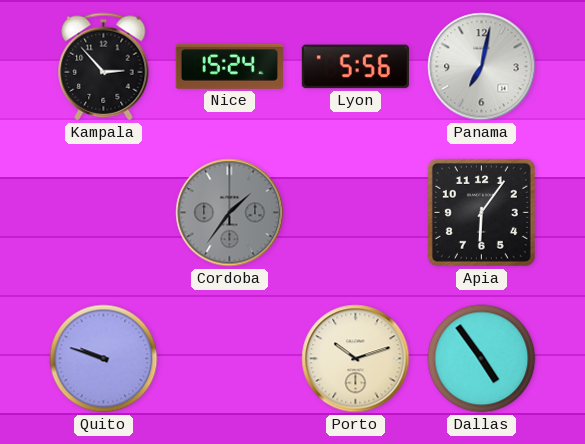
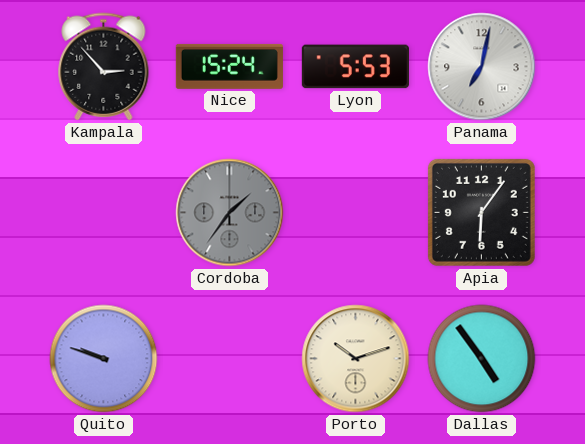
Lyon: 5:56 -> 5:53
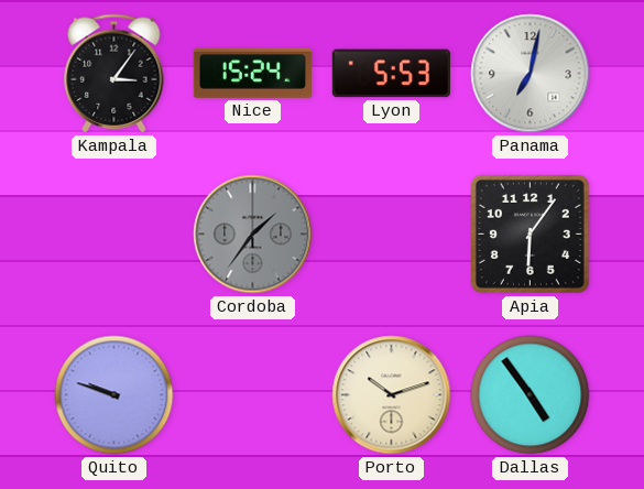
Kampala: 2:53 -> 3:06
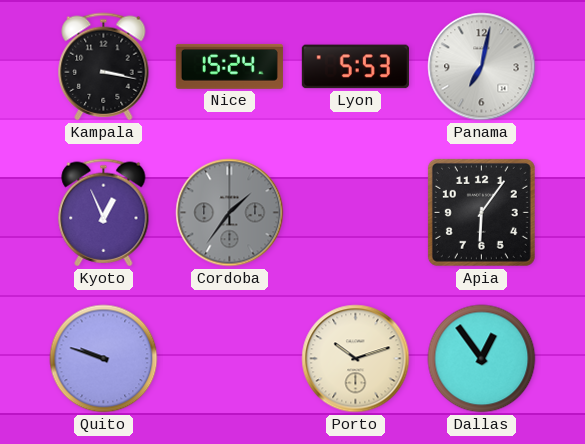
Kampala: 3:06 -> 3:17
Kyoto: none -> 12:56
Dallas: 4:54 -> 12:54
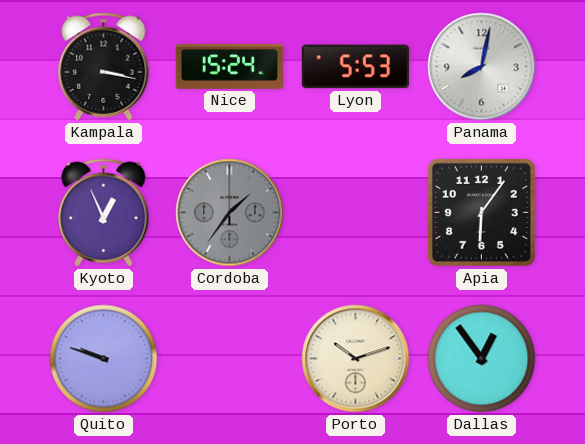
Panama: 7:02 -> 8:02
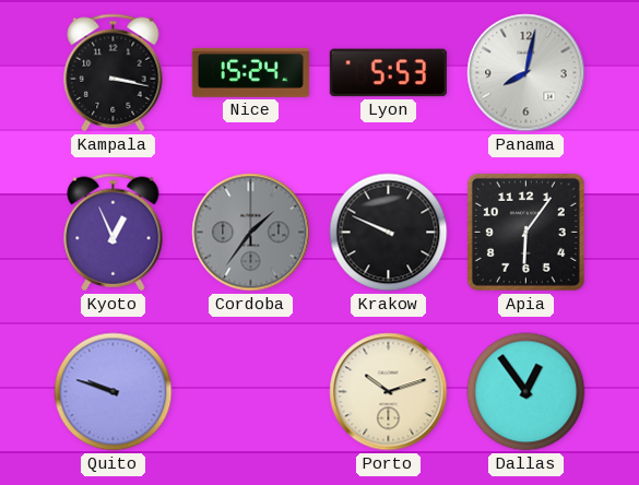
Krakow: none -> 9:49
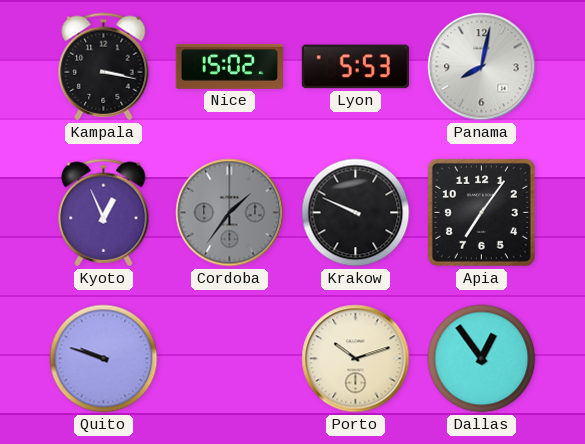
Nice: 15:24 -> 15:02
Apia: 6:06 -> 7:06
